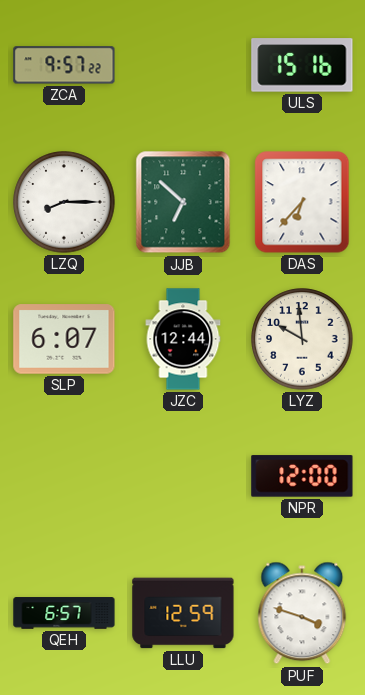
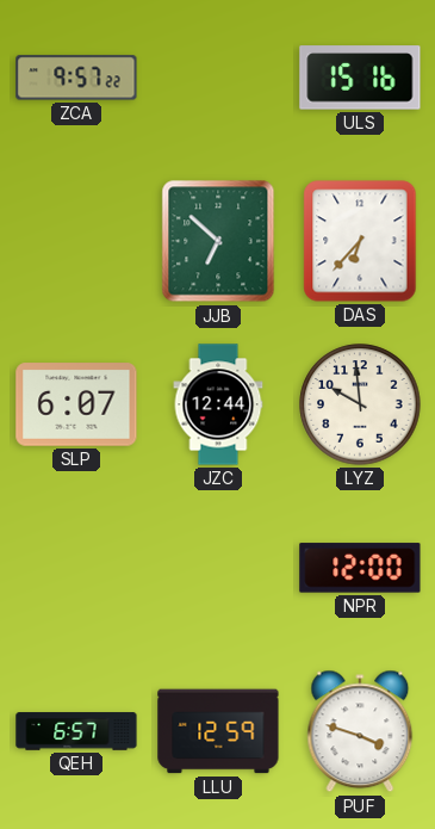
LZQ: 8:15 -> none
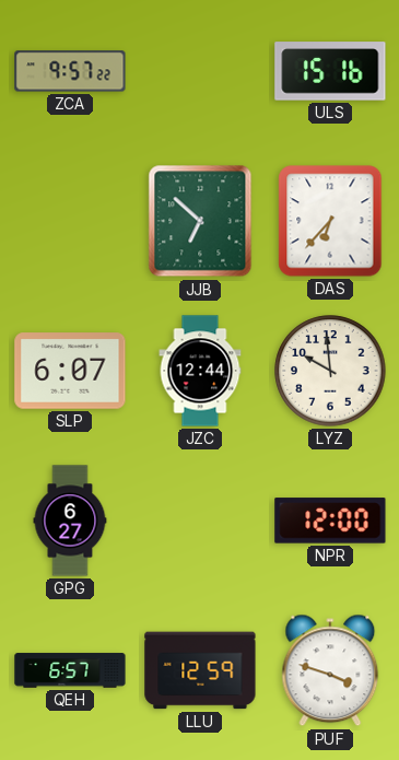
GPG: none -> 6:27
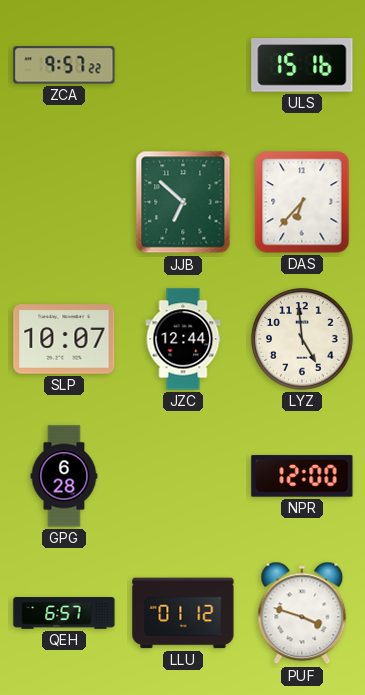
SLP: 6:07 -> 10:07
LYZ: 9:59 -> 4:59
GPG: 6:27 -> 6:28
LLU: 12:59 -> 01:12
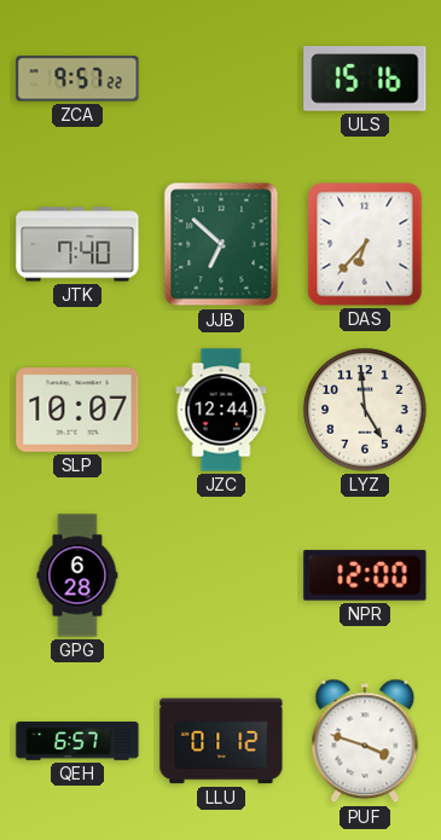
JTK: none -> 7:40
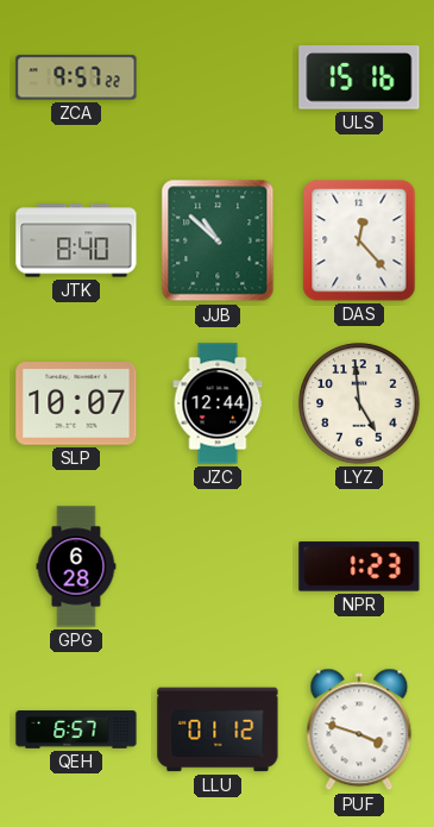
JTK: 7:40 -> 8:40
JJB: 6:52 -> 10:52
DAS: 6:37 -> 12:23
NPR: 12:00 -> 1:23
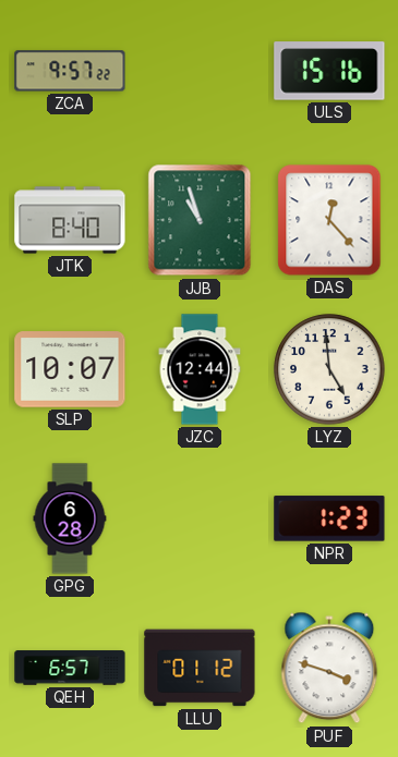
JJB: 10:52 -> 10:57
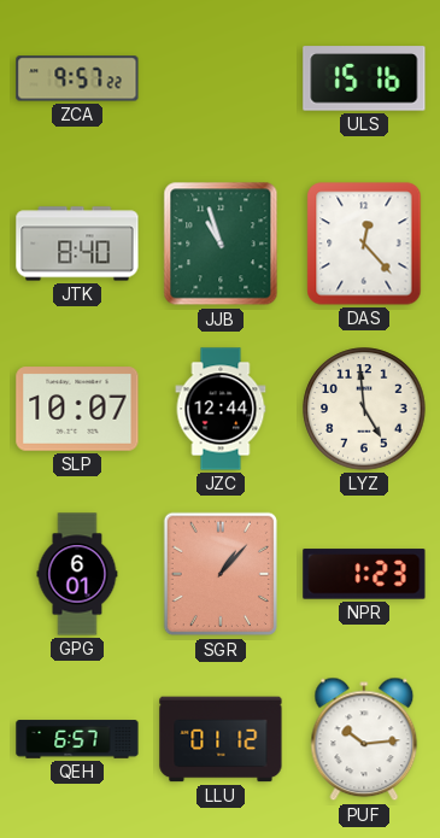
GPG: 6:28 -> 6:01
SGR: none -> 1:07
PUF: 3:48 -> 10:14
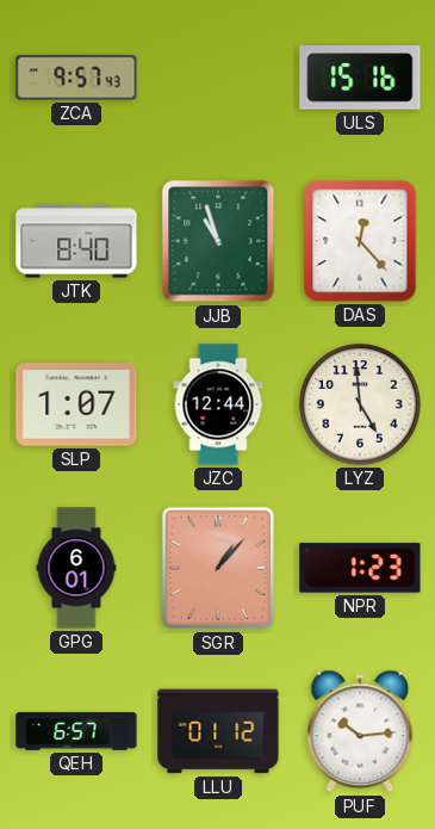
ZCA: 9:57:22 -> 9:57:43
SLP: 10:07 -> 1:07
